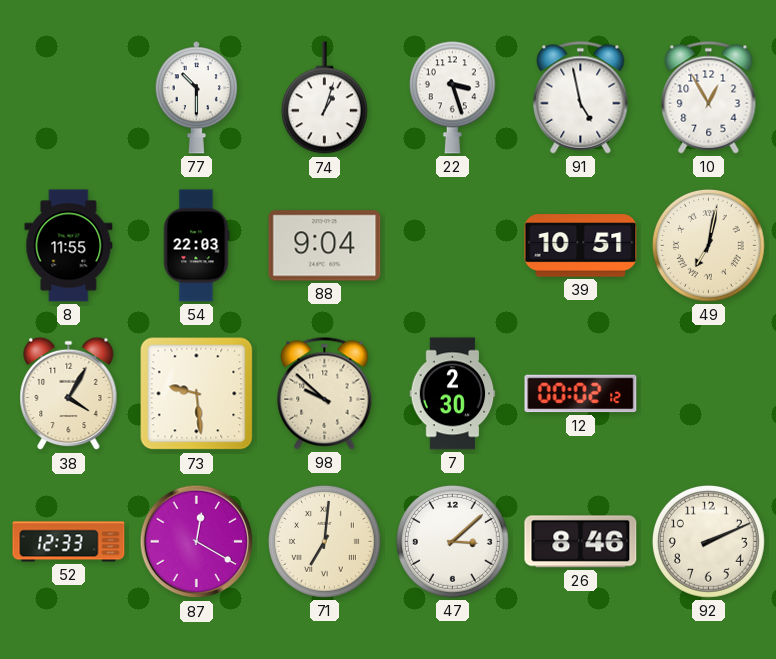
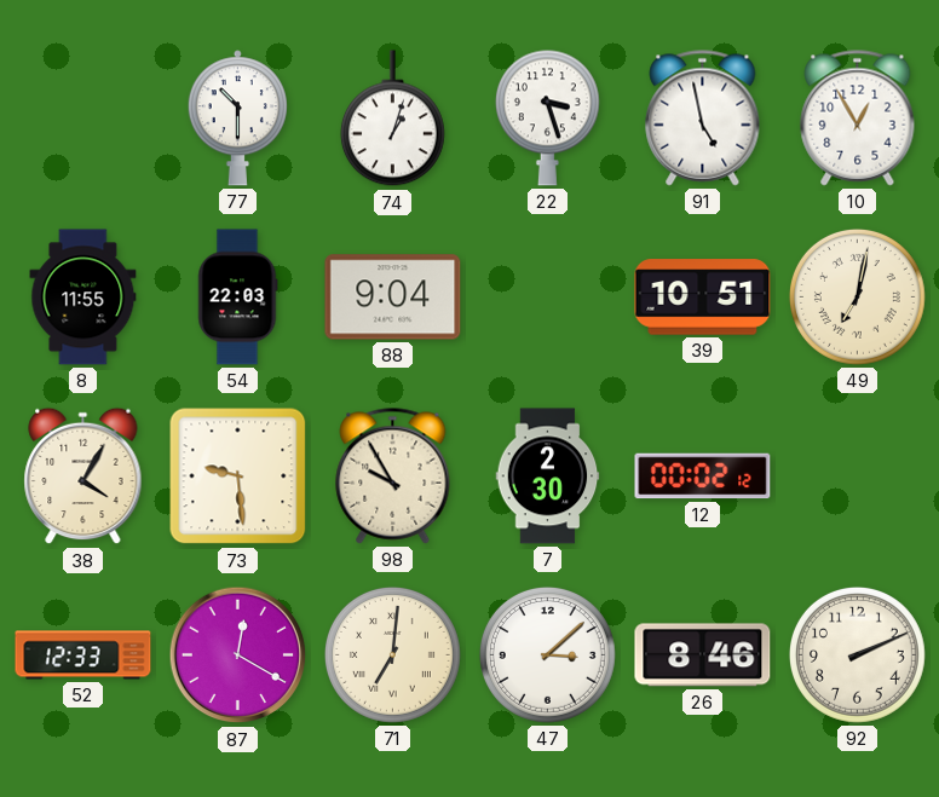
98: 9:52 -> 9:55
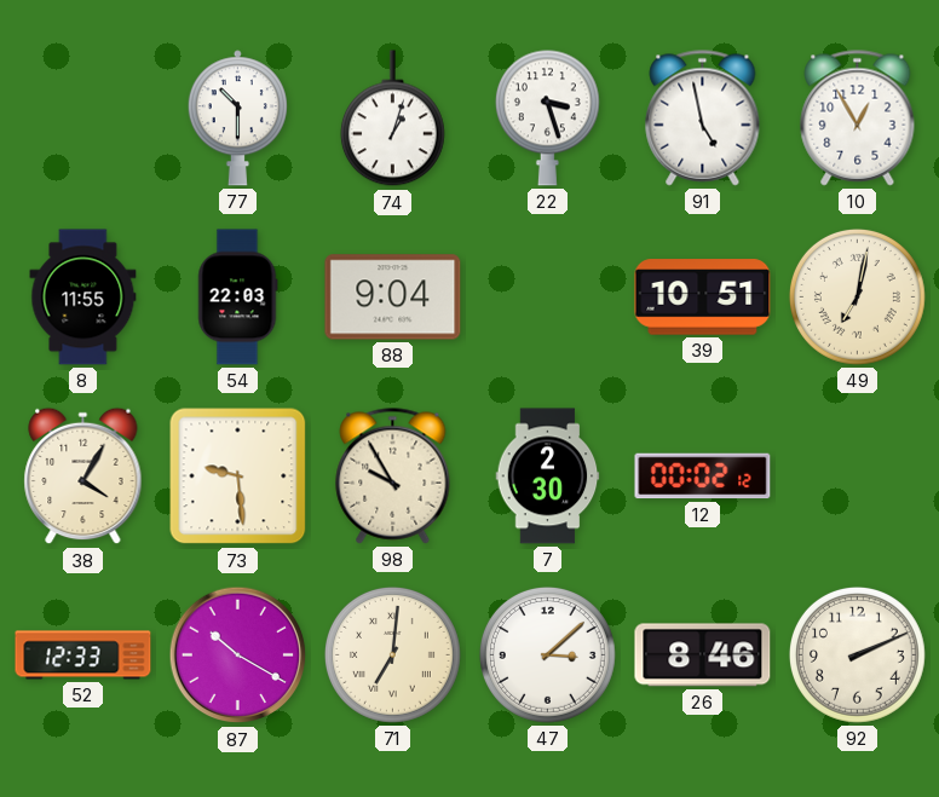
87: 12:20 -> 10:20
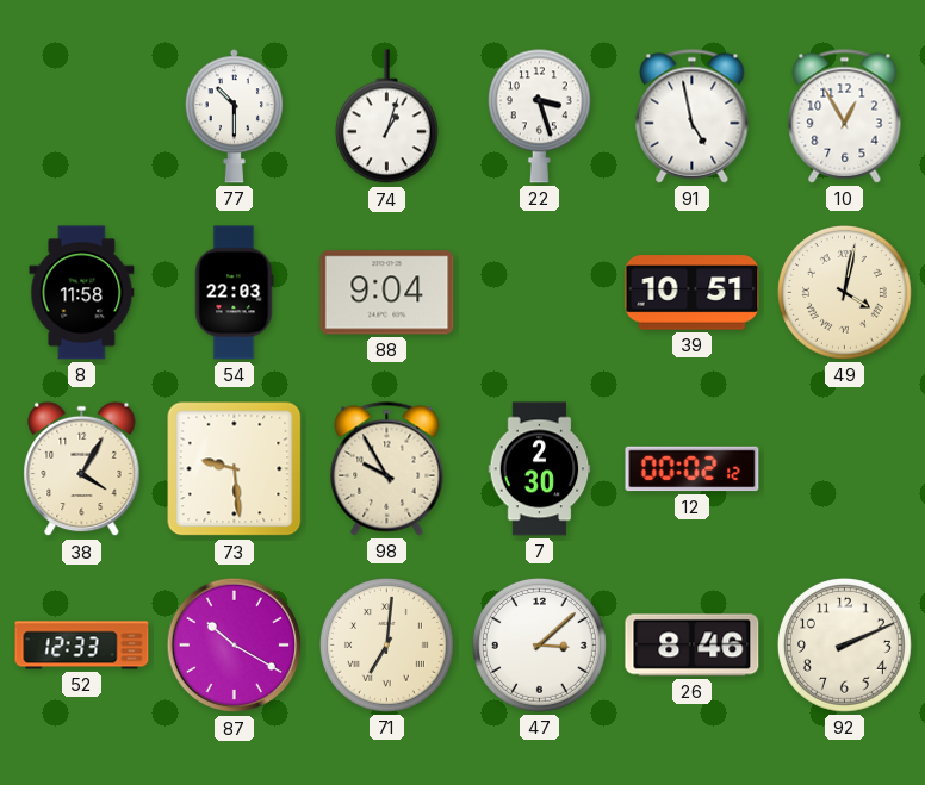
8: 11:55 -> 11:58
49: 7:02 -> 4:02
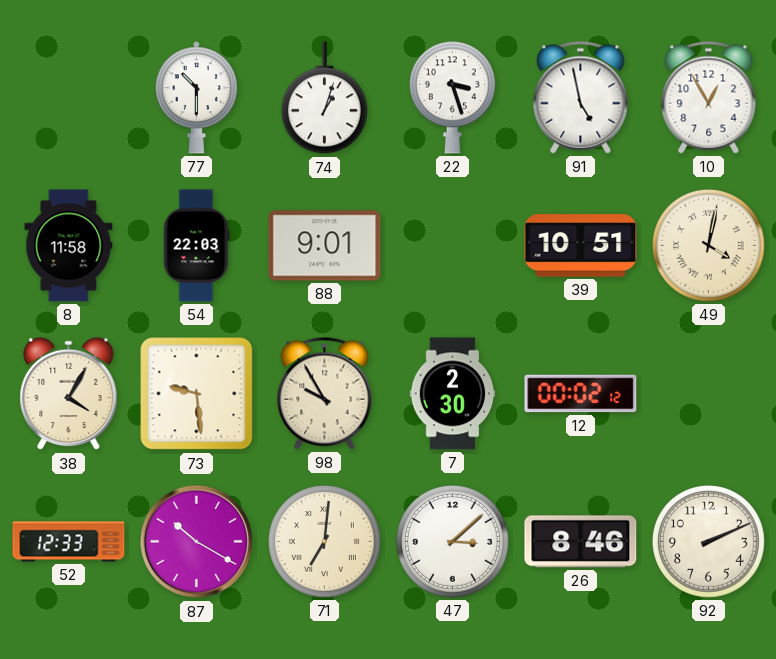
88: 9:04 -> 9:01
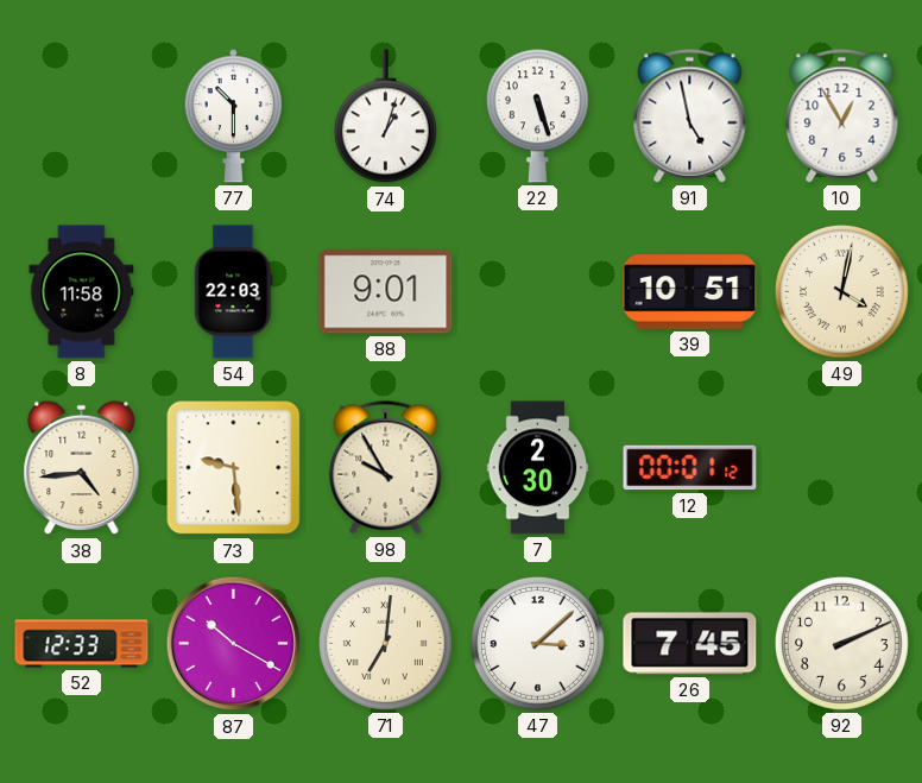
22: 3:27 -> 5:27
38: 4:05 -> 4:44
12: 00:02 -> 00:01
26: 8:46 -> 7:45
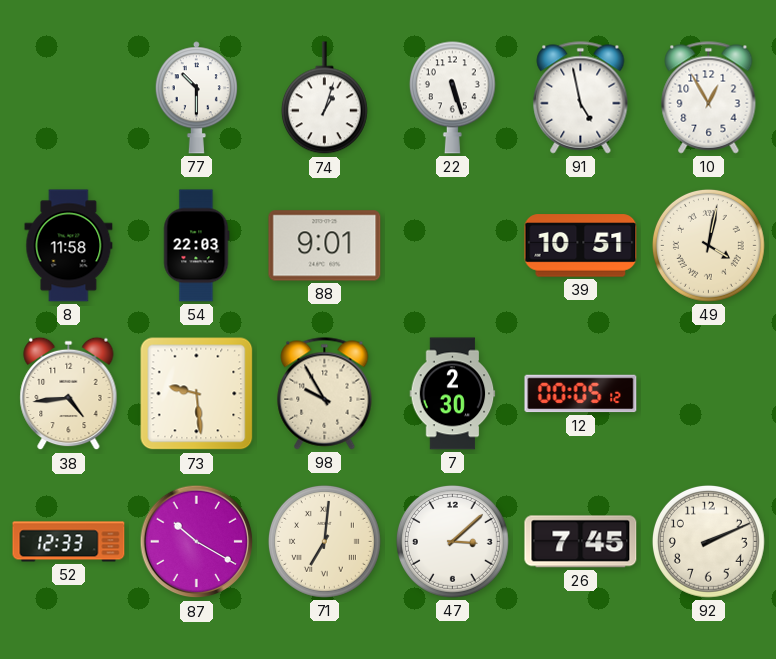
12: 00:01 -> 00:05
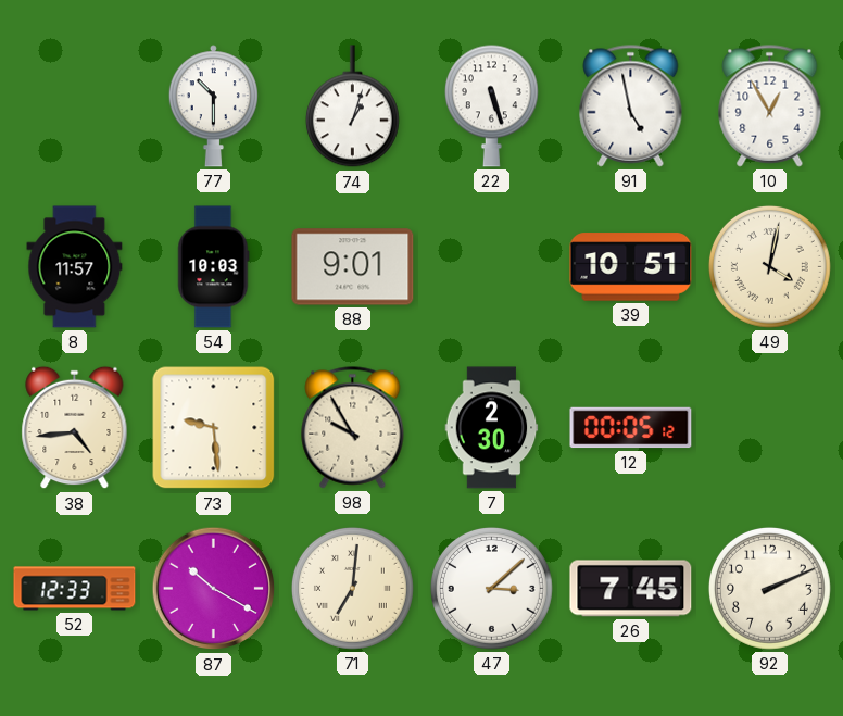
8: 11:58 -> 11:57
54: 22:03 -> 10:03
